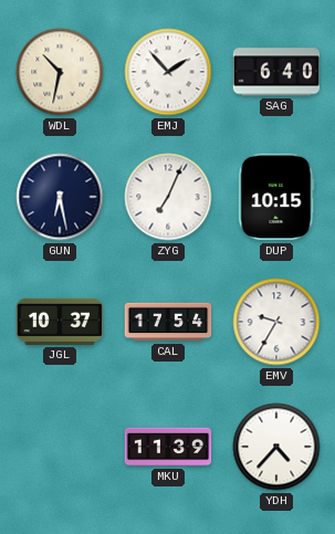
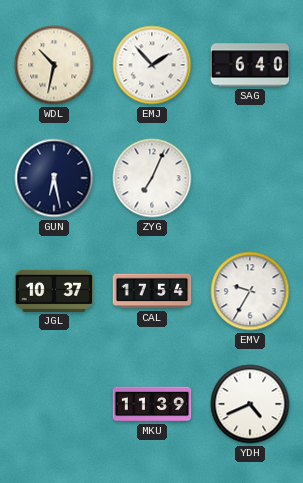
DUP: 10:15 -> none
YDH: 4:37 -> 4:41
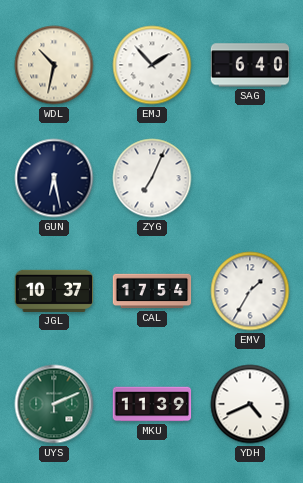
EMV: 9:35 -> 1:35
UYS: none -> 2:11
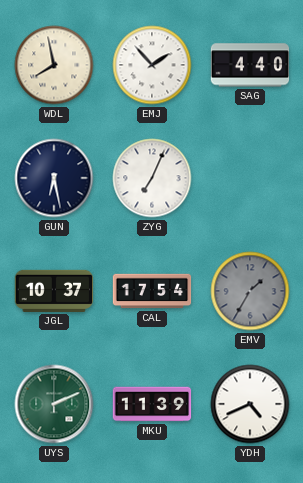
WDL: 10:32 -> 7:58
SAG: 6:40 -> 4:40
EMV dial: white -> grey
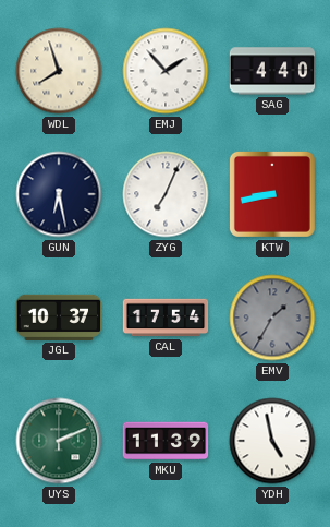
WDL: 7:58 -> 7:57
KTW: none -> 8:43
YDH: 4:41 -> 4:58
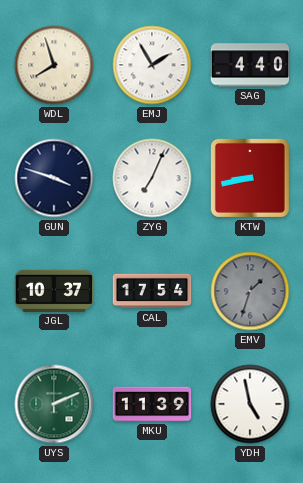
EMJ: 1:53 -> 1:55
GUN: 6:28 -> 3:48
EMV: 1:35 -> 1:33
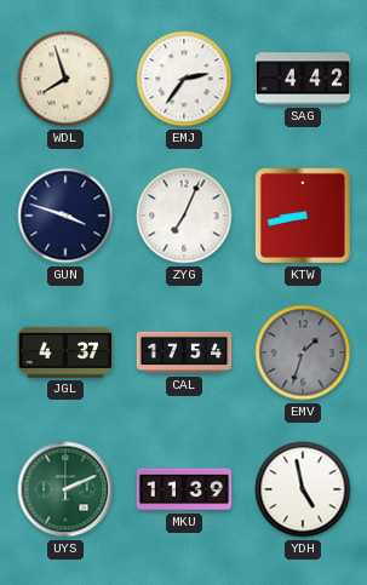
EMJ: 1:55 -> 2:36
SAG: 4:40 -> 4:42
JGL: 10:37 -> 4:37
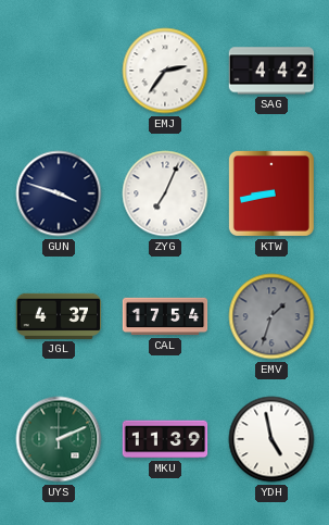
WDL: 7:57 -> none
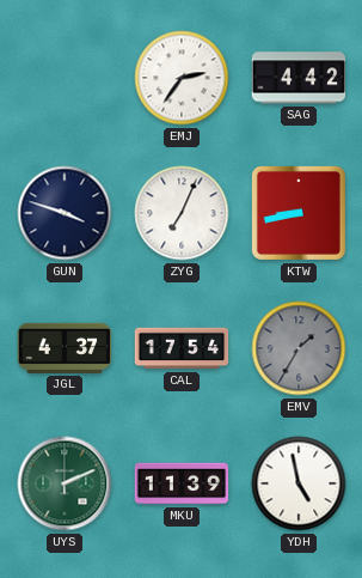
EMV: 1:33 -> 1:35
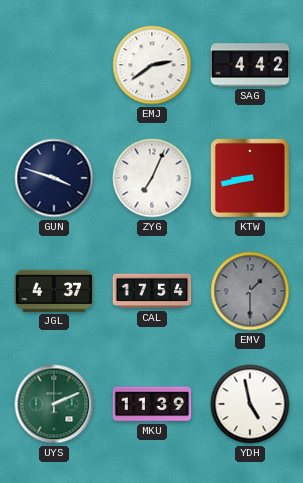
EMJ: 2:36 -> 2:39
EMV: 1:35 -> 1:30
